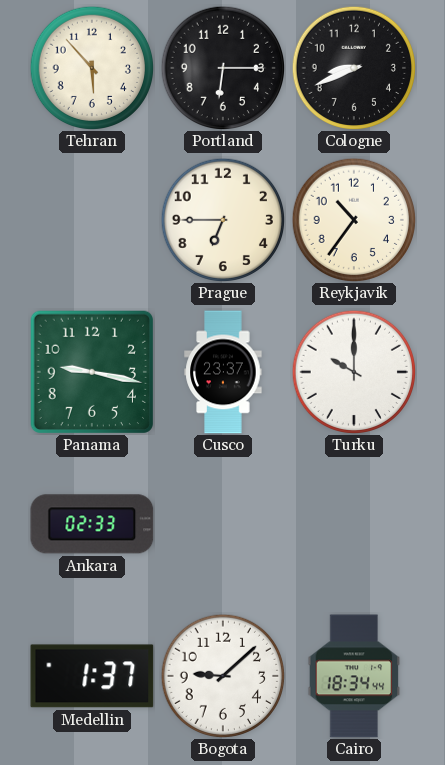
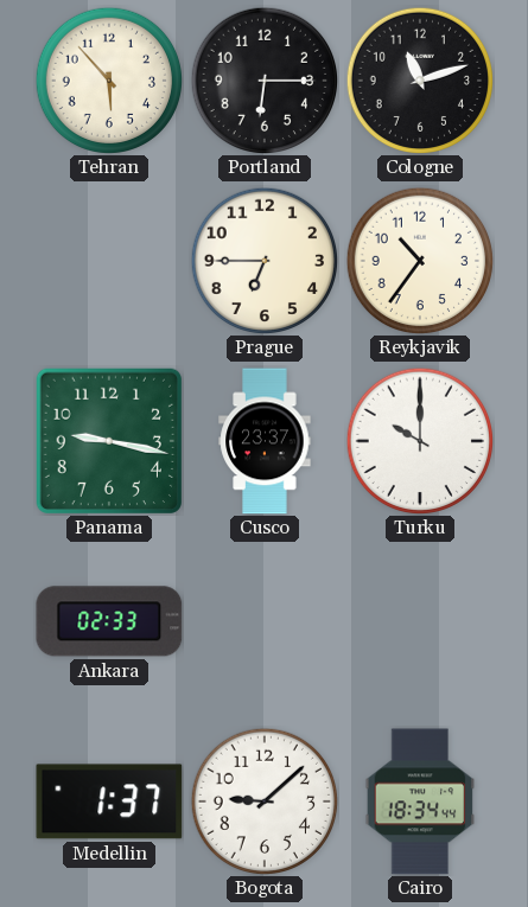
Cologne: 8:41 -> 11:12
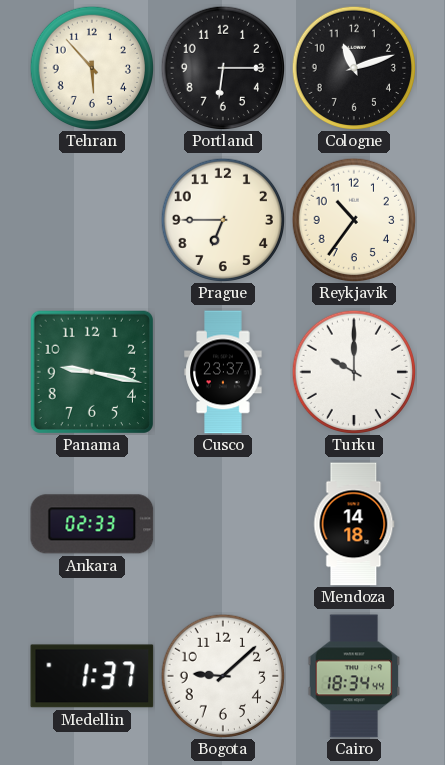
Mendoza: none -> 14:18
